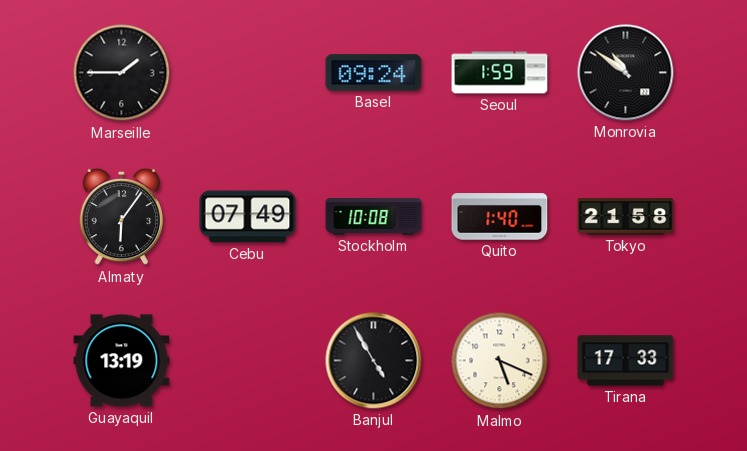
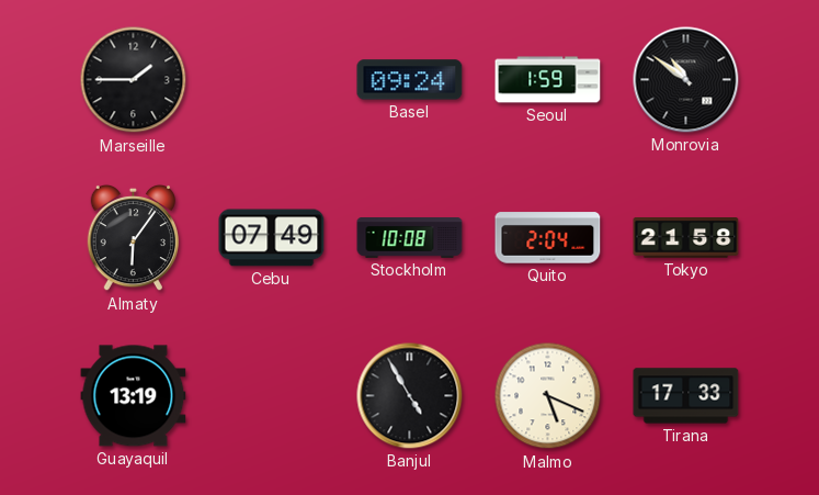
Quito: 1:40 -> 2:04
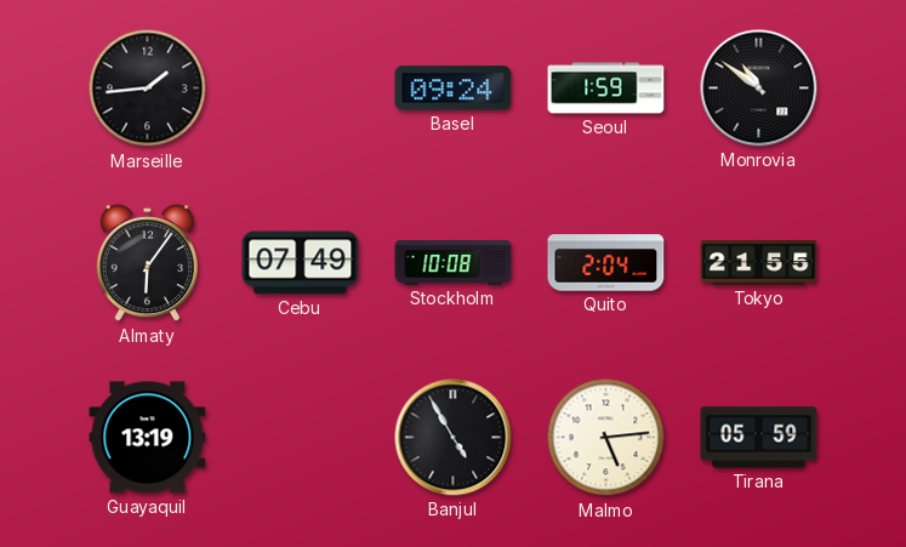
Marseille: 1:45 -> 1:44
Tokyo: 21:58 -> 21:55
Malmo: 5:19 -> 5:14
Tirana: 17:33 -> 05:59
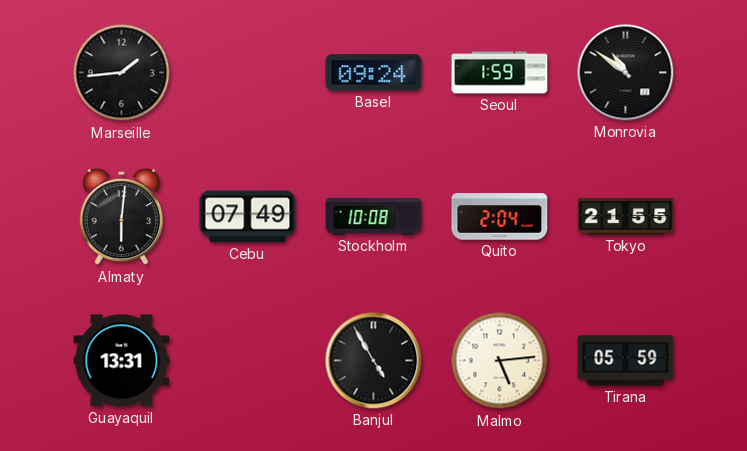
Almaty: 6:06 -> 6:01
Guayaquil: 13:19 -> 13:31
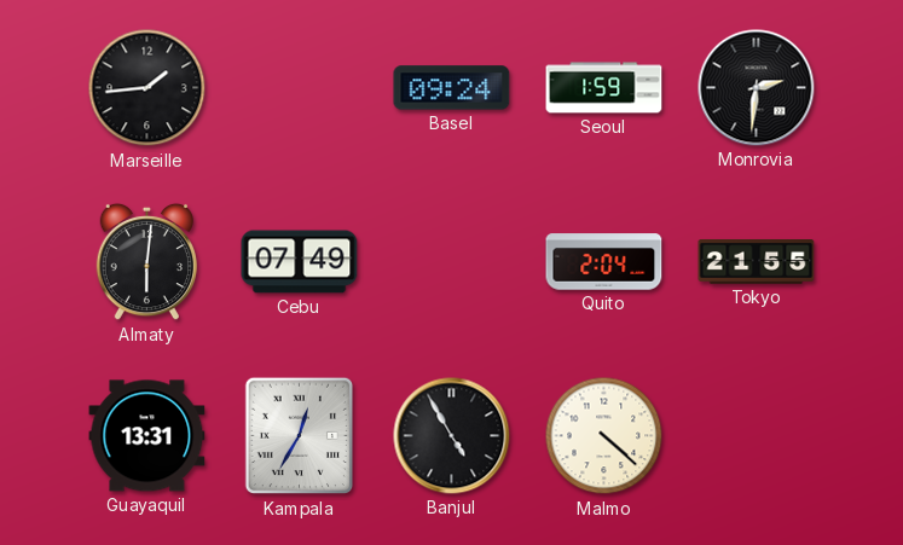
Monrovia: 10:51 -> 2:31
Stockholm: 10:08 -> none
Kampala: none -> 12:35
Malmo: 5:14 -> 4:22
Tirana: 05:59 -> none
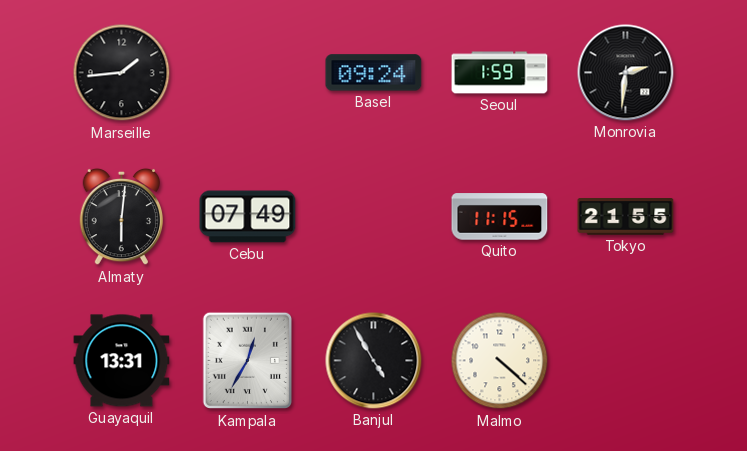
Quito: 2:04 -> 11:15
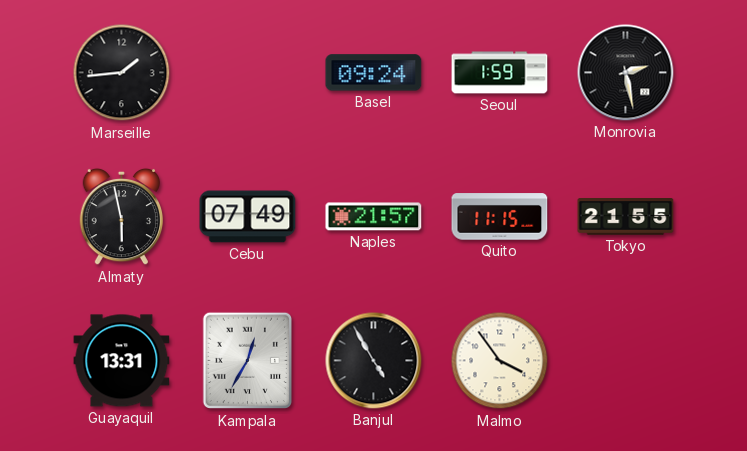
Monrovia: 2:31 -> 2:28
Almaty: 6:01 -> 5:58
Naples: none -> 21:57
Malmo: 4:22 -> 3:54
